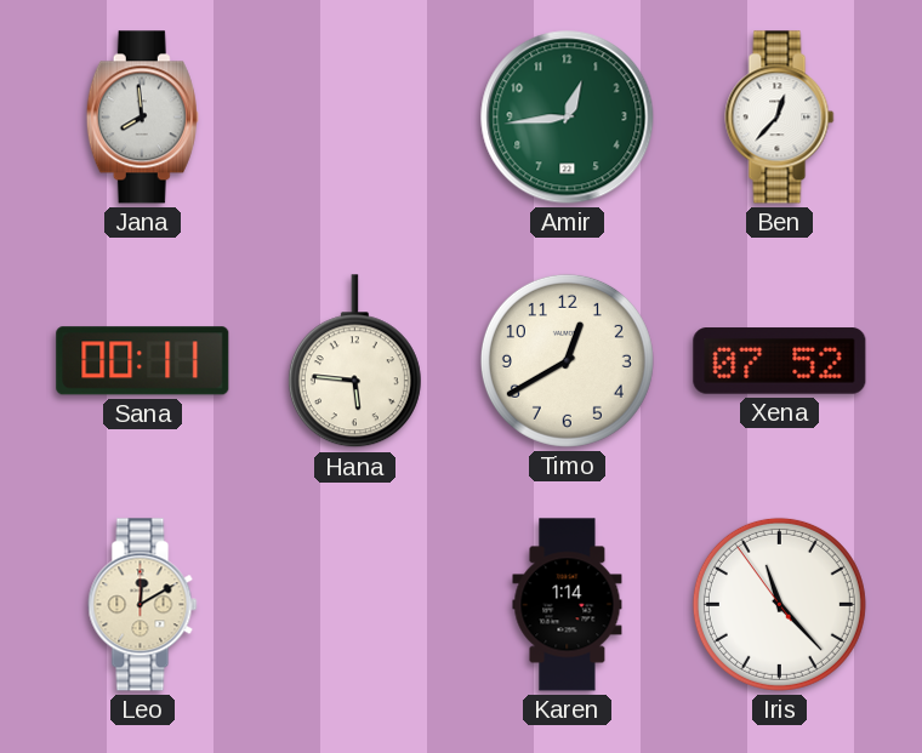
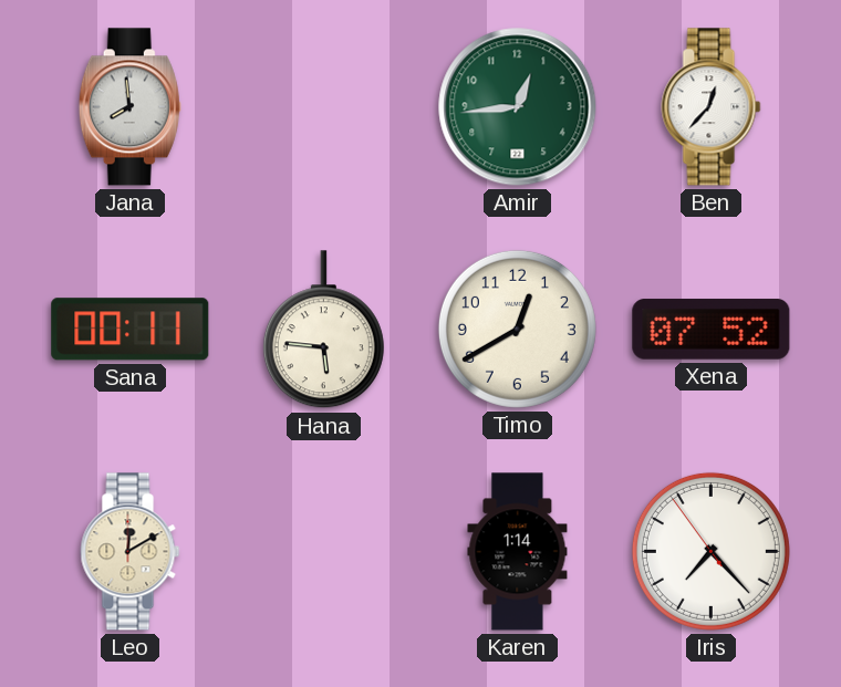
Iris: 11:22 -> 7:22
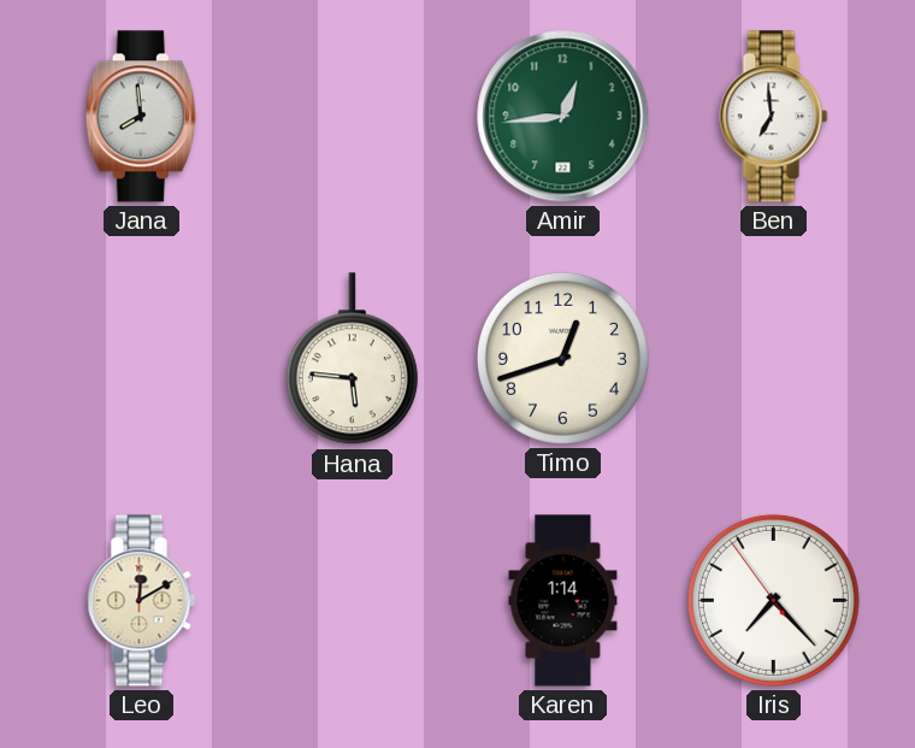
Ben: 12:37 -> 6:59
Sana: 00:11 -> none
Timo: 12:40 -> 12:42
Xena: 07:52 -> none
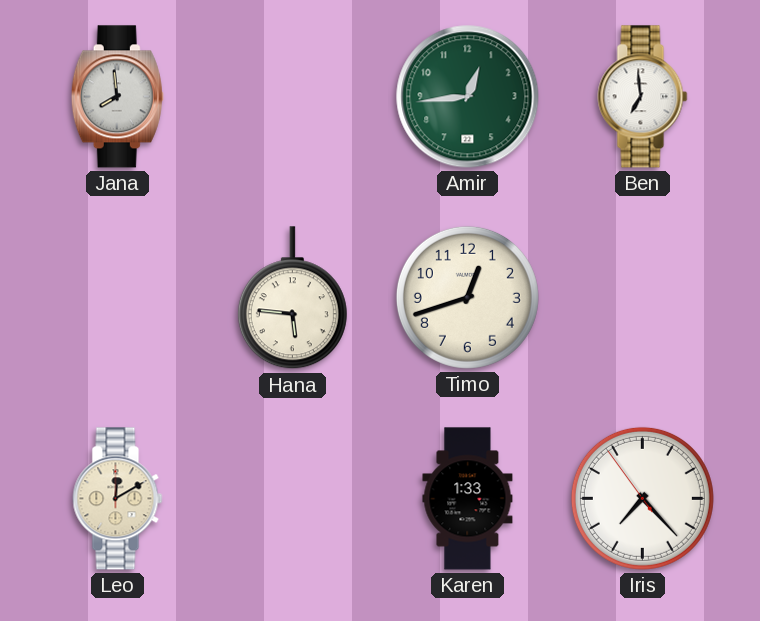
Karen: 1:14 -> 1:33
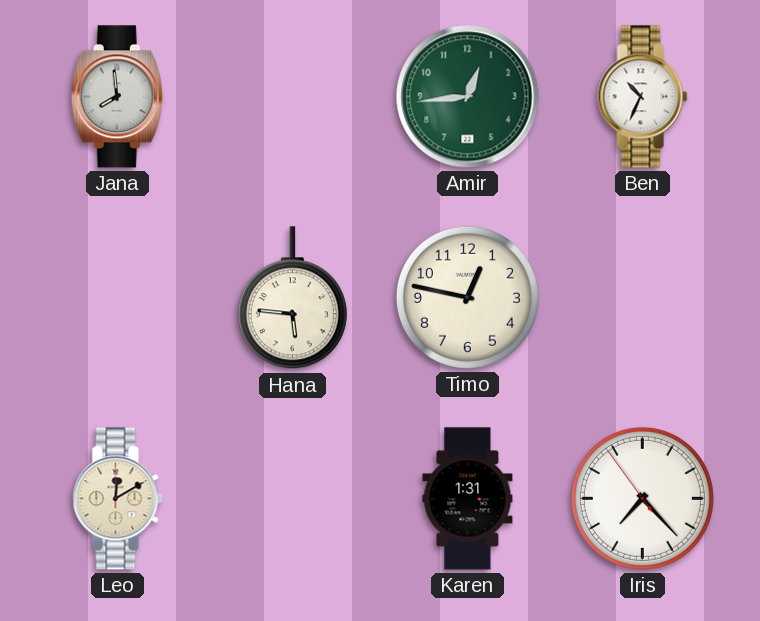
Ben: 6:59 -> 10:34
Timo: 12:42 -> 12:47
Karen: 1:33 -> 1:31
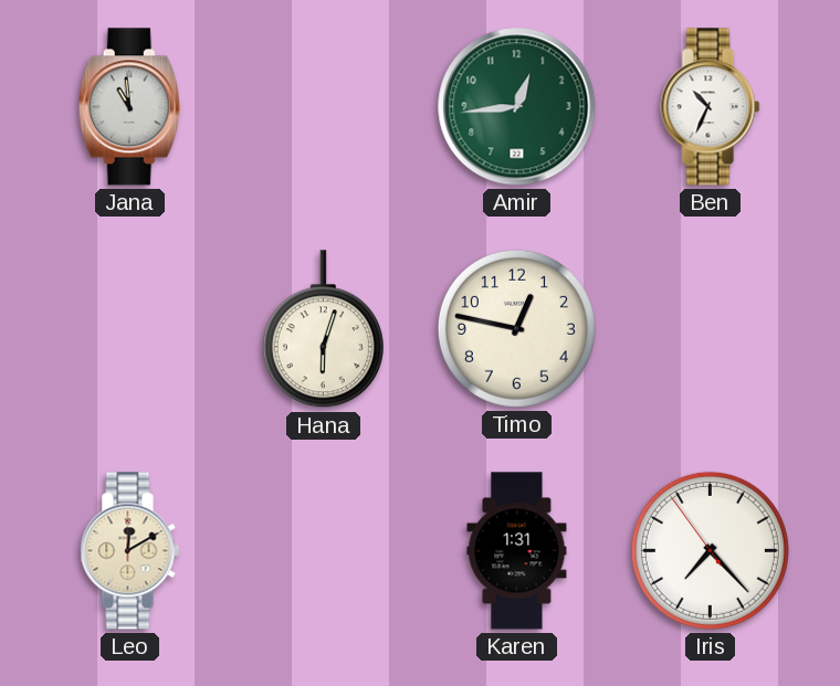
Jana: 7:59 -> 10:59
Hana: 5:46 -> 6:03
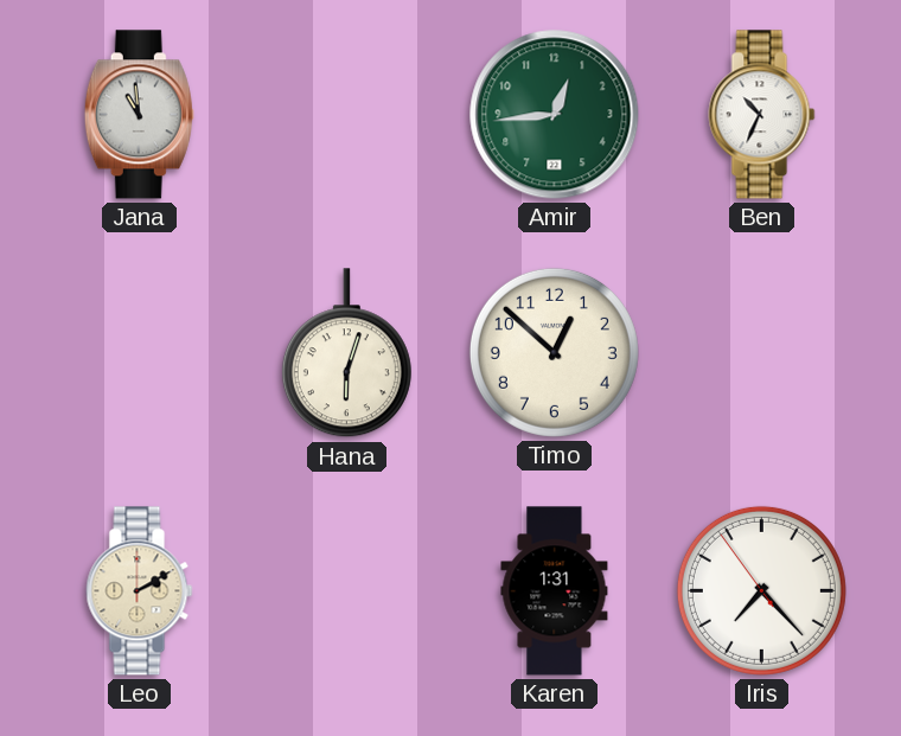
Timo: 12:47 -> 12:52
Leo: 12:10 -> 2:10
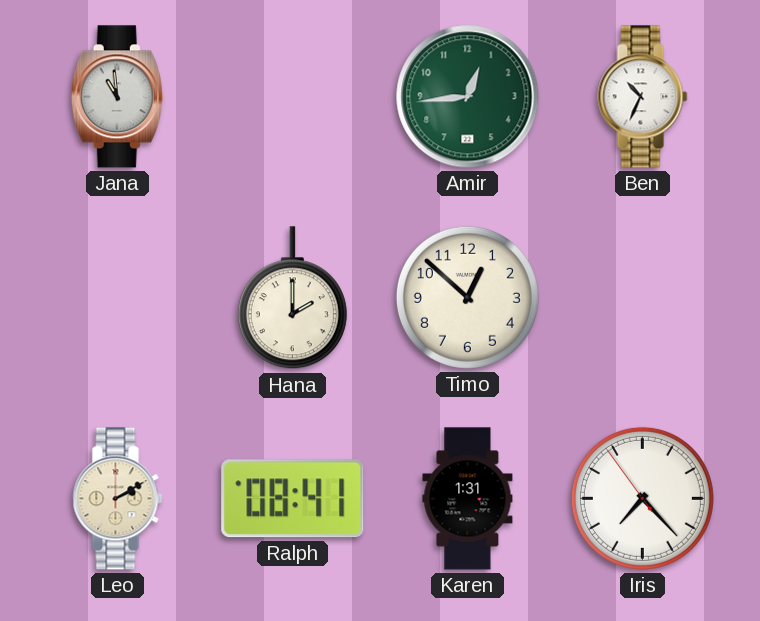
Hana: 6:03 -> 2:00
Ralph: none -> 08:41
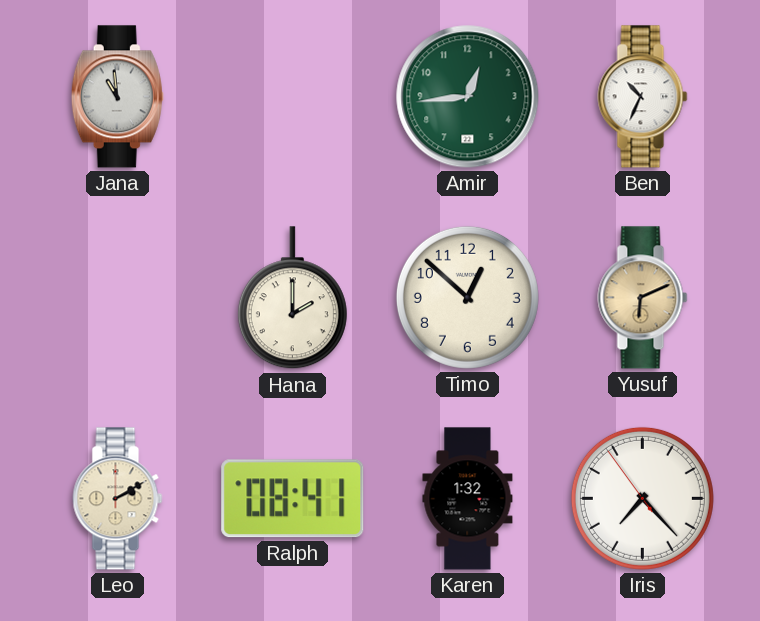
Yusuf: none -> 6:11
Karen: 1:31 -> 1:32
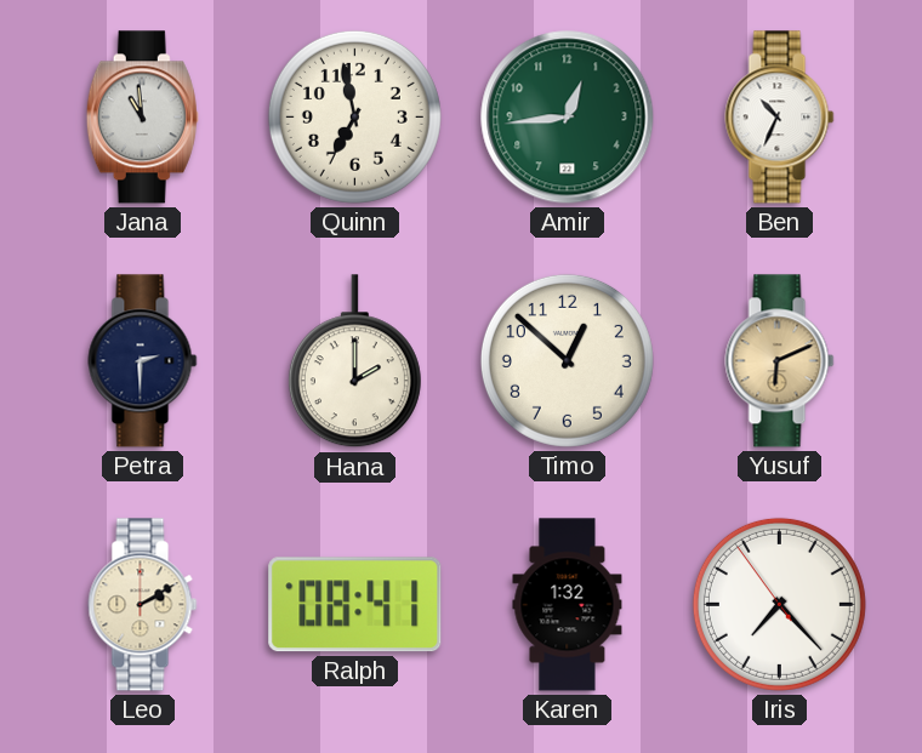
Quinn: none -> 6:58
Petra: none -> 2:30
